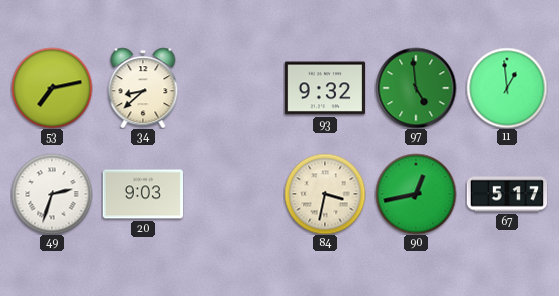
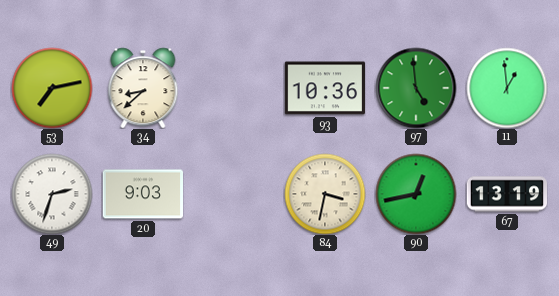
93: 9:32 -> 10:36
67: 5:17 -> 13:19
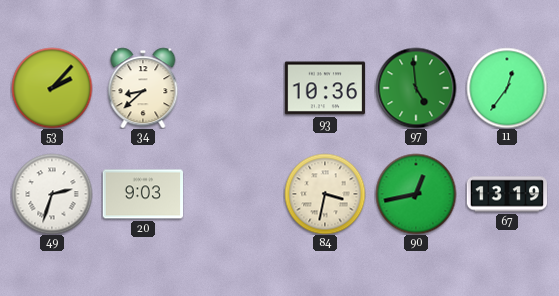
53: 7:13 -> 2:07
11: 12:59 -> 12:36
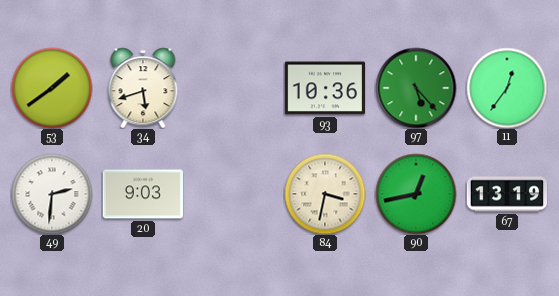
53: 2:07 -> 1:39
34: 8:38 -> 5:42
97: 4:59 -> 5:23
49: 2:33 -> 2:31
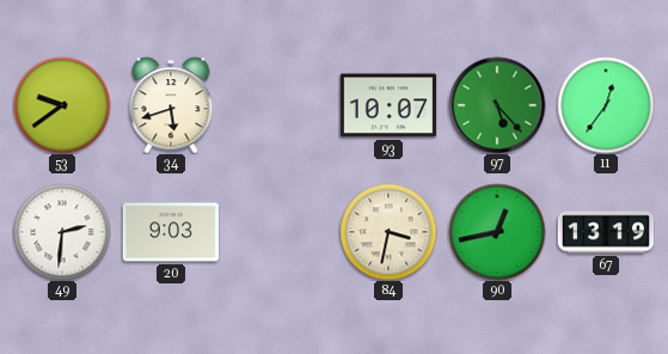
53: 1:39 -> 9:39
93: 10:36 -> 10:07
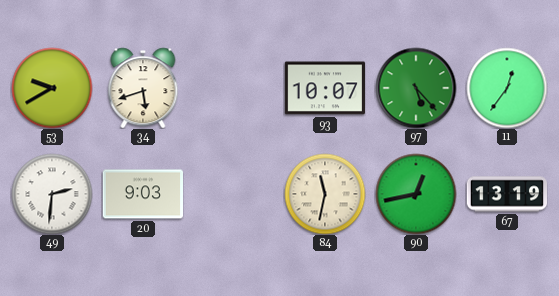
53: 9:39 -> 9:40
84: 3:32 -> 11:32
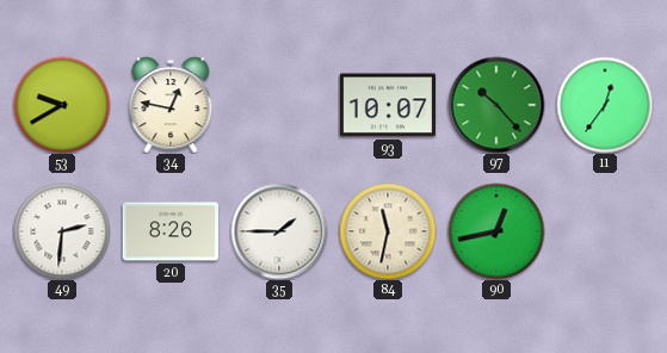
34: 5:42 -> 12:47
97: 5:23 -> 10:23
20: 9:03 -> 8:26
35: none -> 1:45
67: 13:19 -> none
